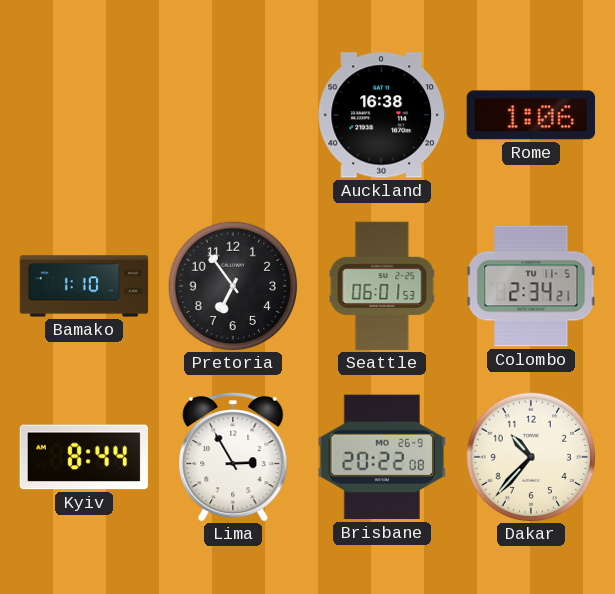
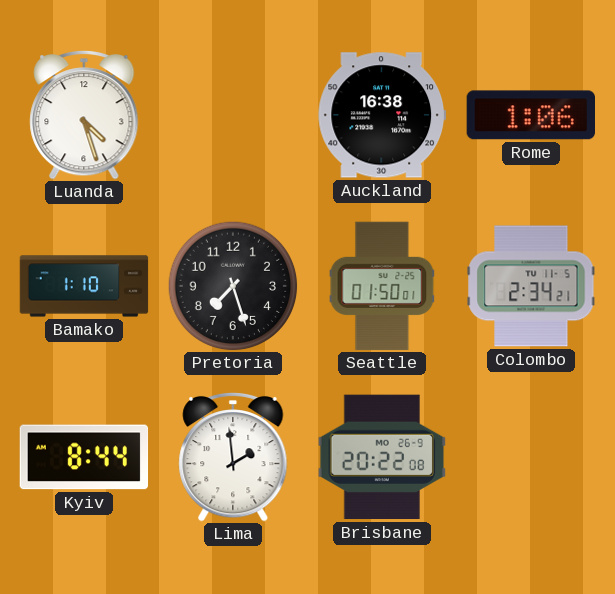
Luanda: none -> 4:27
Pretoria: 6:54 -> 7:27
Seattle: 06:01 -> 01:50
Lima: 2:55 -> 1:59
Dakar: 10:37 -> none
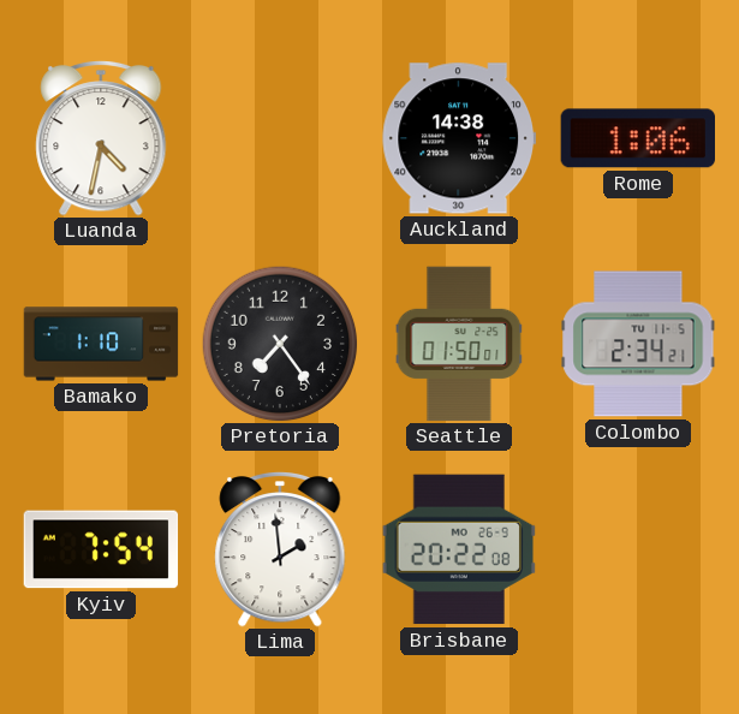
Luanda: 4:27 -> 4:32
Auckland: 16:38 -> 14:38
Pretoria: 7:27 -> 7:24
Kyiv: 8:44 -> 7:54
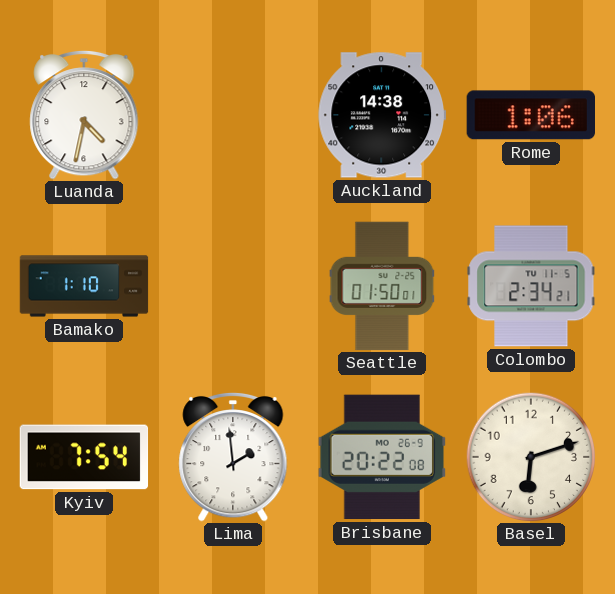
Pretoria: 7:24 -> none
Basel: none -> 6:12
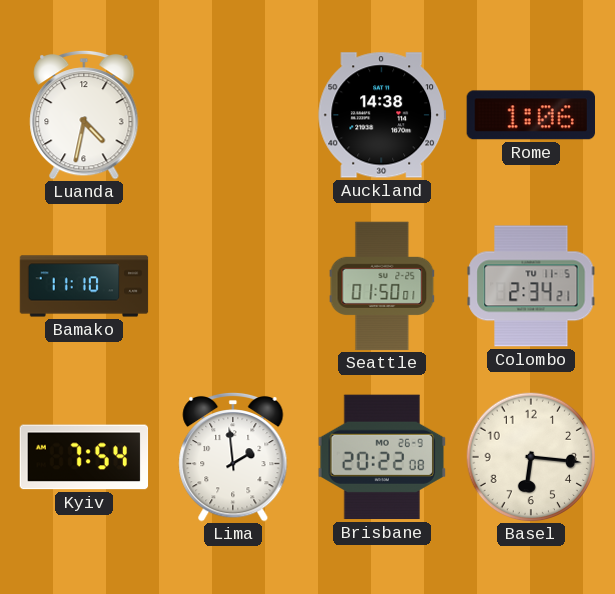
Bamako: 1:10 -> 11:10
Basel: 6:12 -> 6:16
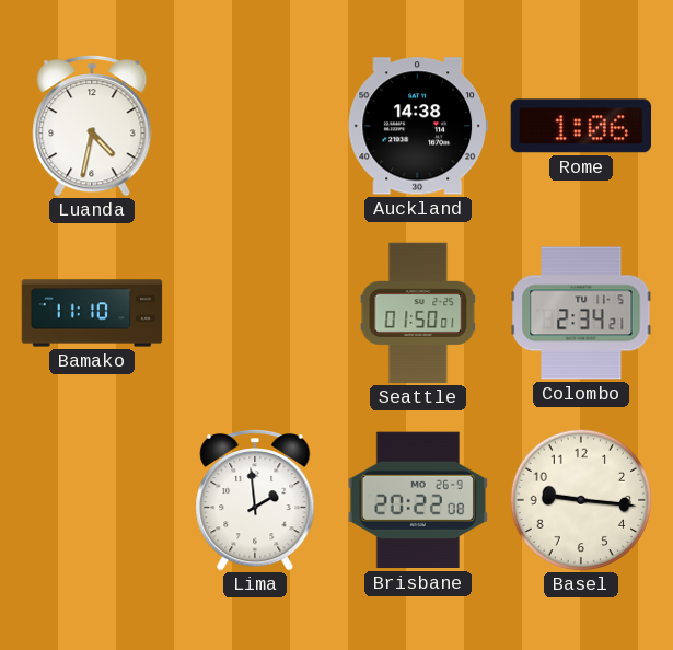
Kyiv: 7:54 -> none
Basel: 6:16 -> 9:16
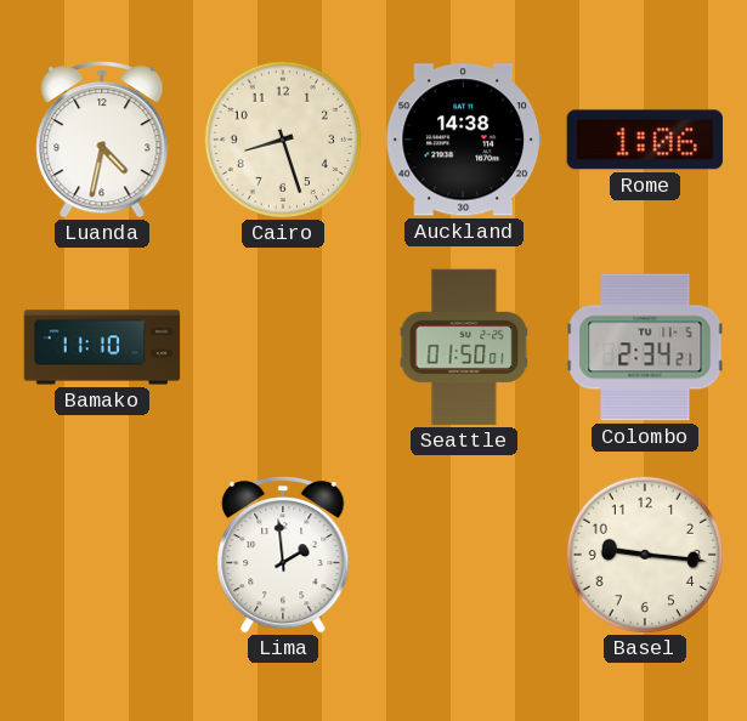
Cairo: none -> 8:27
Brisbane: 20:22 -> none
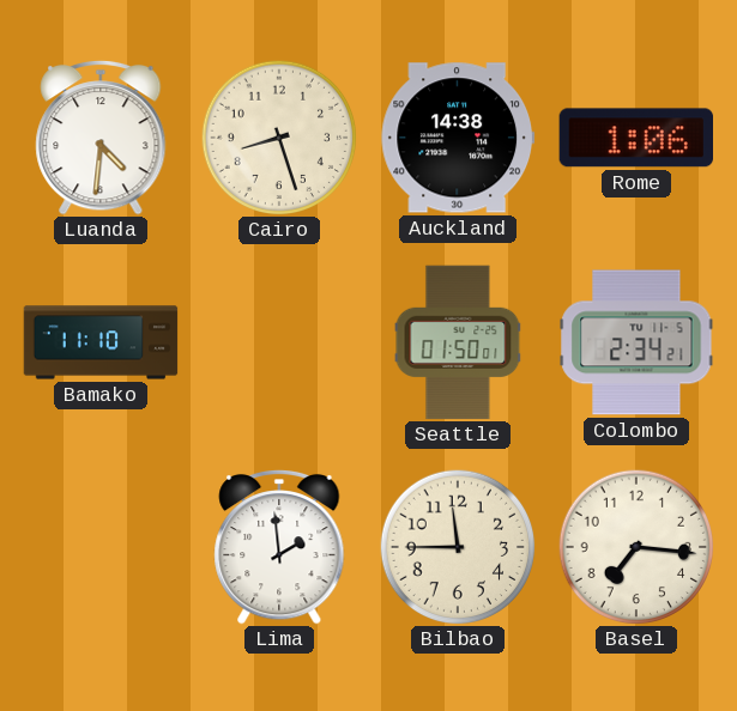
Luanda: 4:32 -> 4:31
Bilbao: none -> 11:45
Basel: 9:16 -> 7:16
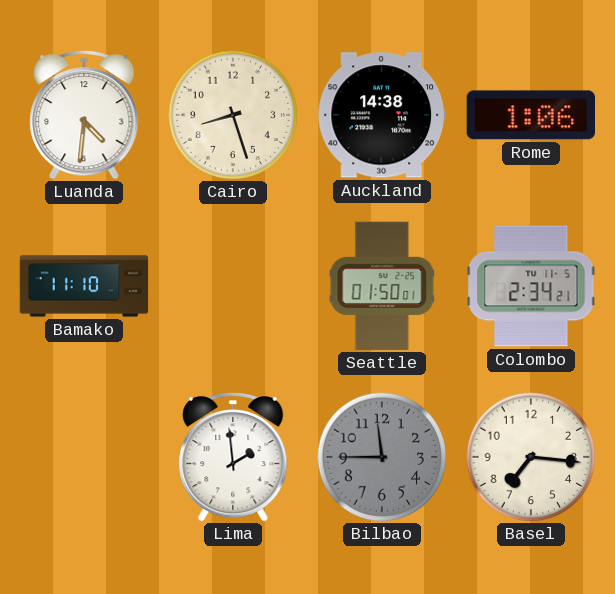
Bilbao dial: cream -> grey
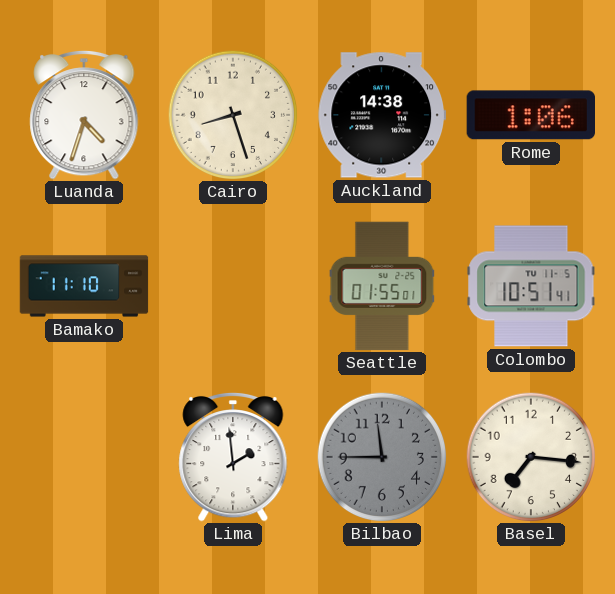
Luanda: 4:31 -> 4:33
Seattle: 01:50 -> 01:55
Colombo: 2:34 -> 10:51
